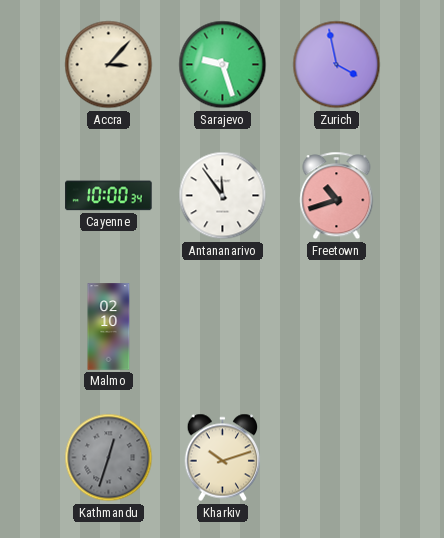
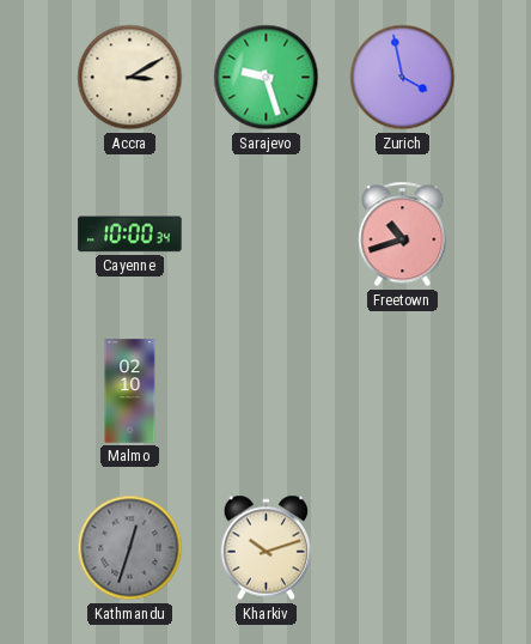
Accra: 3:07 -> 3:10
Antananarivo: 11:54 -> none
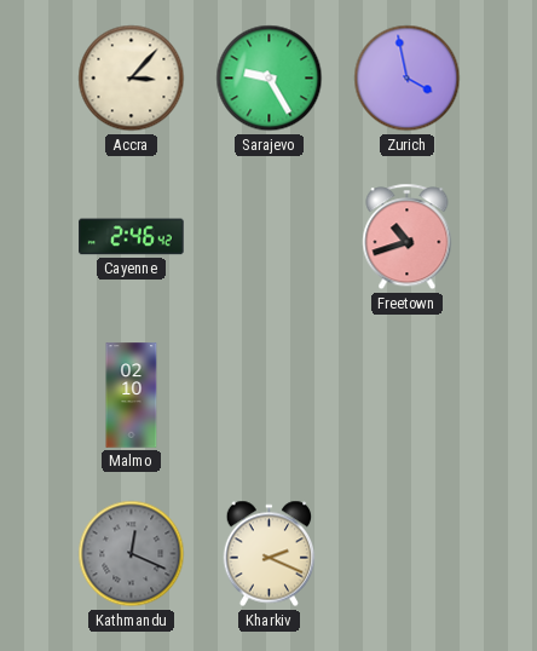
Accra: 3:10 -> 3:07
Sarajevo: 9:27 -> 9:25
Cayenne: 10:00 -> 2:46
Kathmandu: 12:33 -> 12:19
Kharkiv: 10:12 -> 2:19
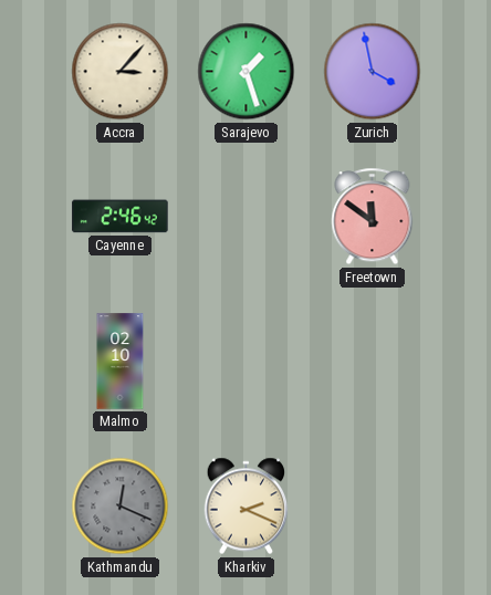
Sarajevo: 9:25 -> 1:27
Freetown: 10:42 -> 11:51
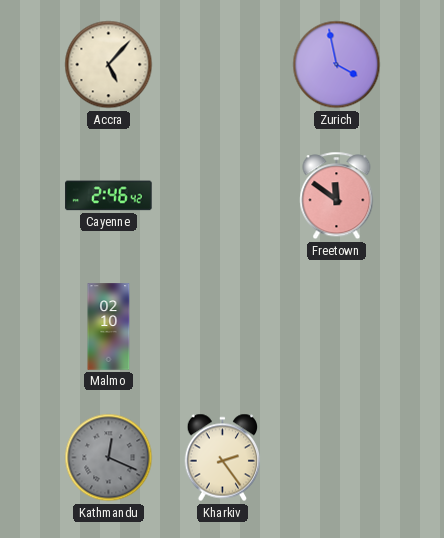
Accra: 3:07 -> 5:07
Sarajevo: 1:27 -> none
Kharkiv: 2:19 -> 2:24
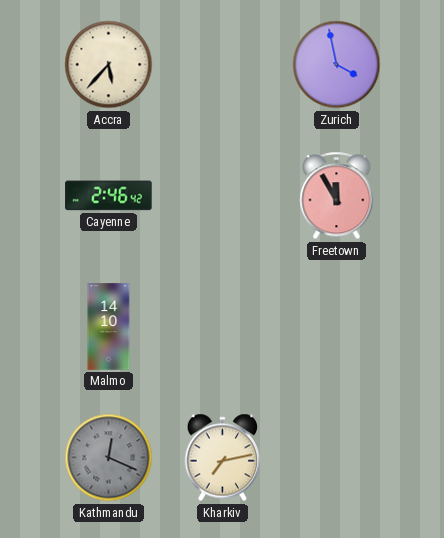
Accra: 5:07 -> 5:37
Freetown: 11:51 -> 11:55
Malmo: 02:10 -> 14:10
Kharkiv: 2:24 -> 7:13
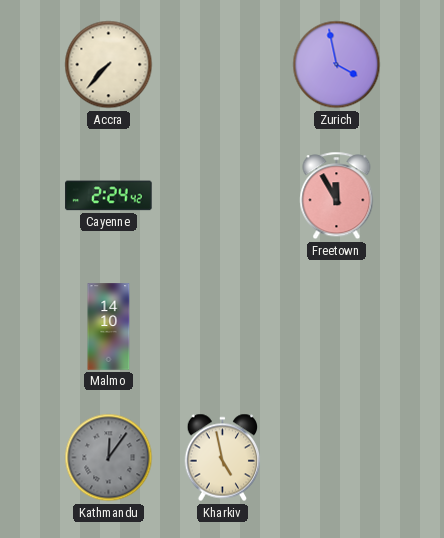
Accra: 5:37 -> 7:37
Cayenne: 2:46 -> 2:24
Kathmandu: 12:19 -> 12:06
Kharkiv: 7:13 -> 4:58
